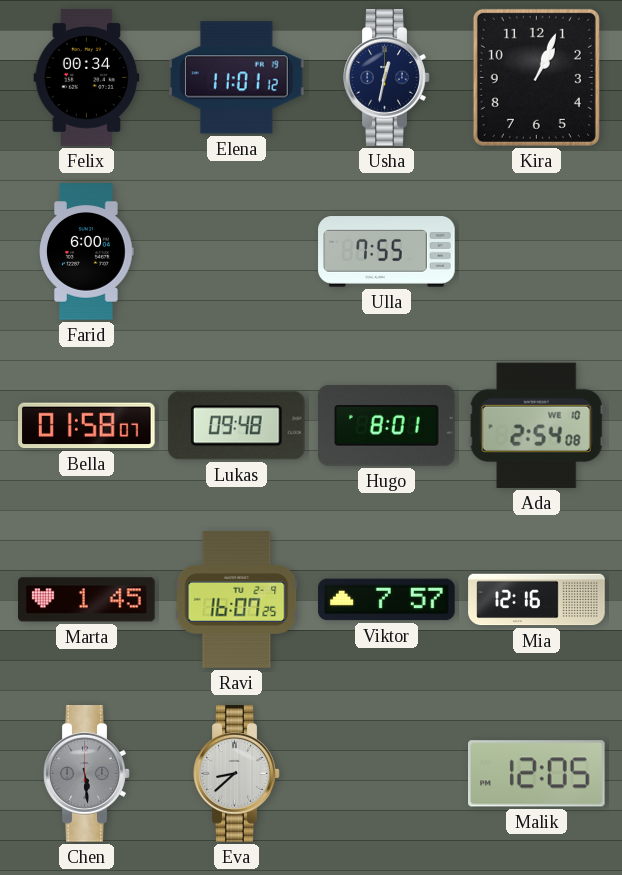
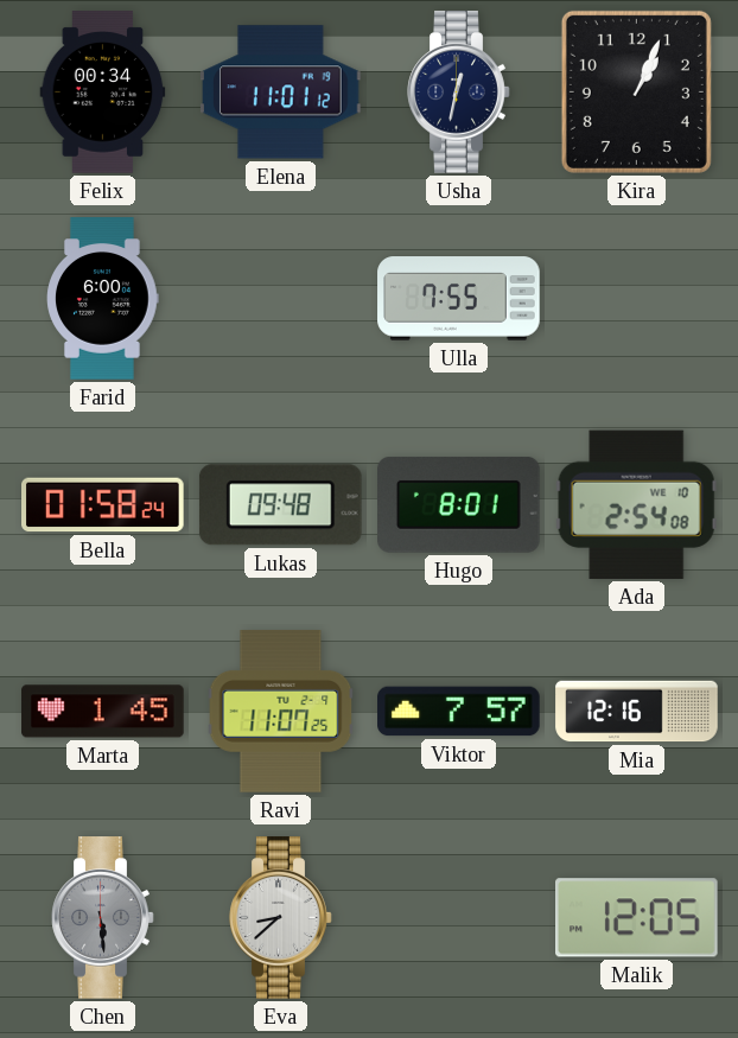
Bella: 01:58:07 -> 01:58:24
Ravi: 16:07 -> 11:07
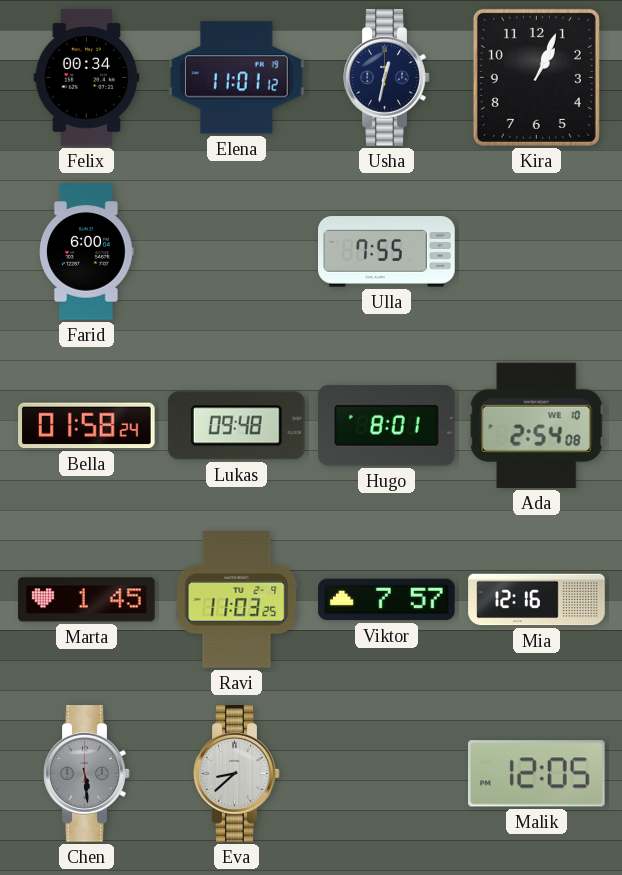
Ravi: 11:07 -> 11:03
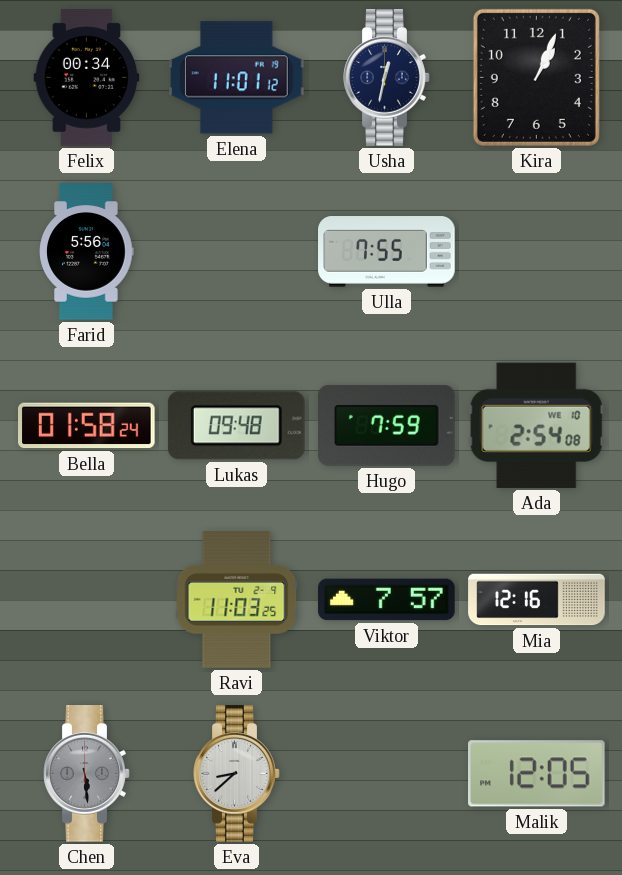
Farid: 6:00 -> 5:56
Hugo: 8:01 -> 7:59
Marta: 1:45 -> none
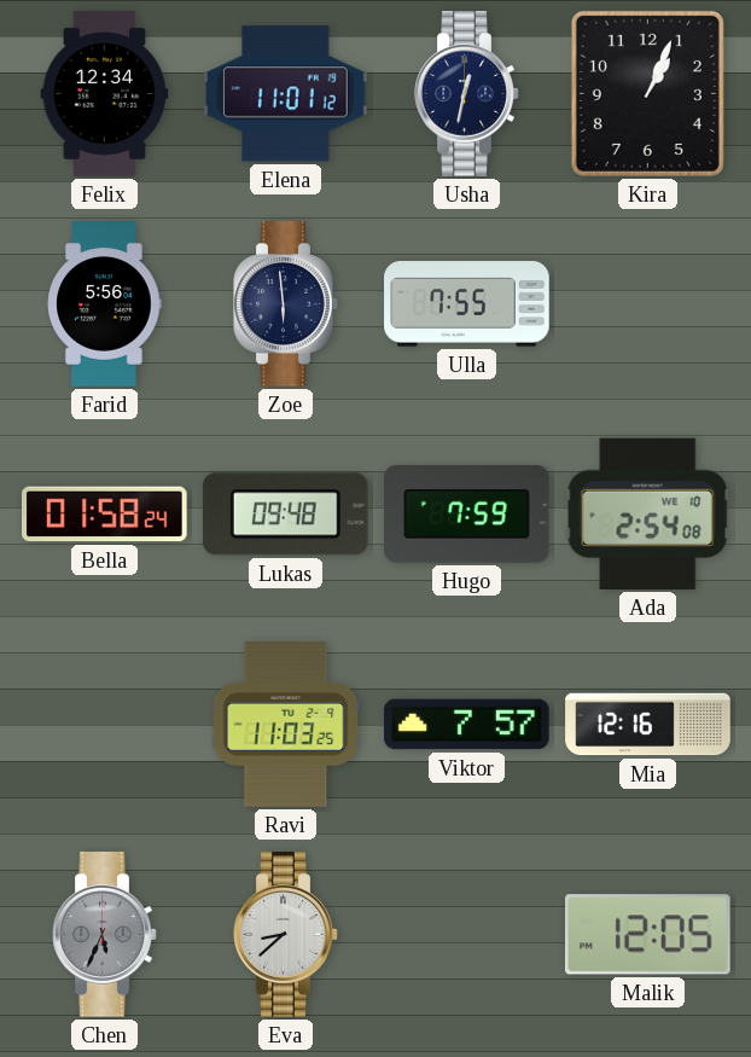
Felix: 00:34 -> 12:34
Zoe: none -> 5:59
Chen: 5:29 -> 5:34
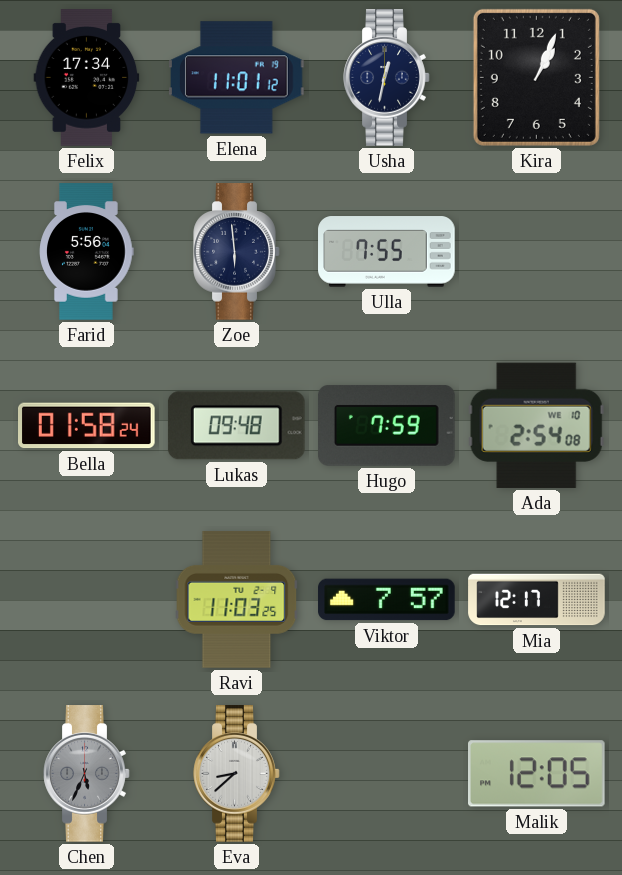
Felix: 12:34 -> 17:34
Mia: 12:16 -> 12:17
